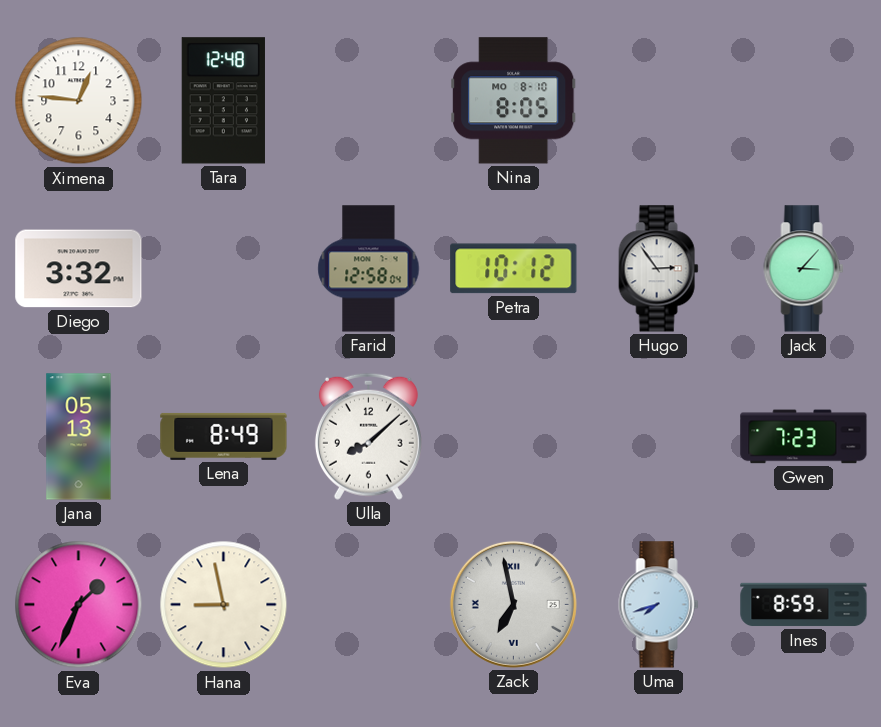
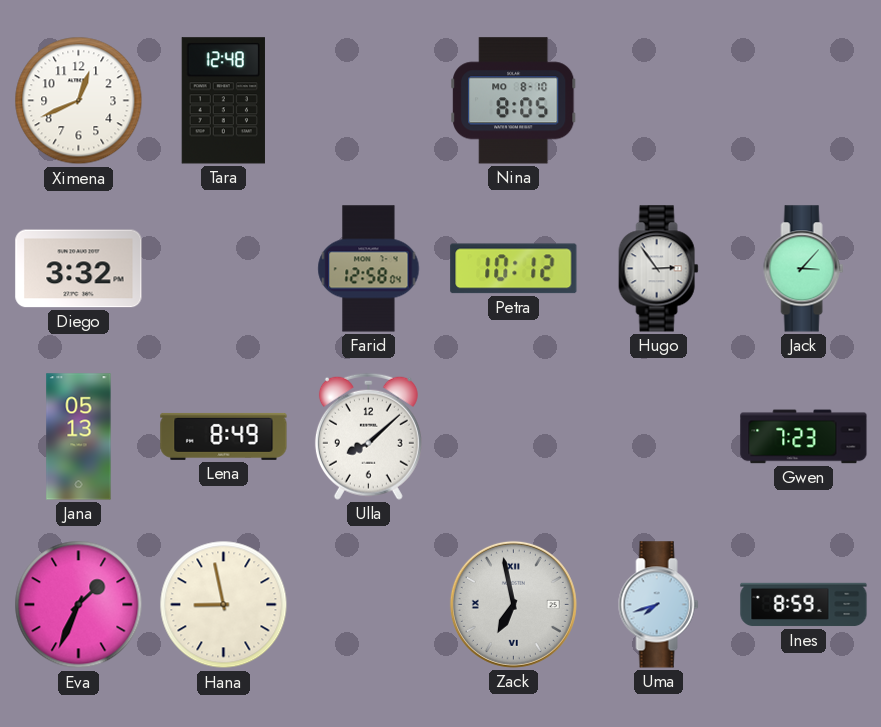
Ximena: 12:46 -> 12:41
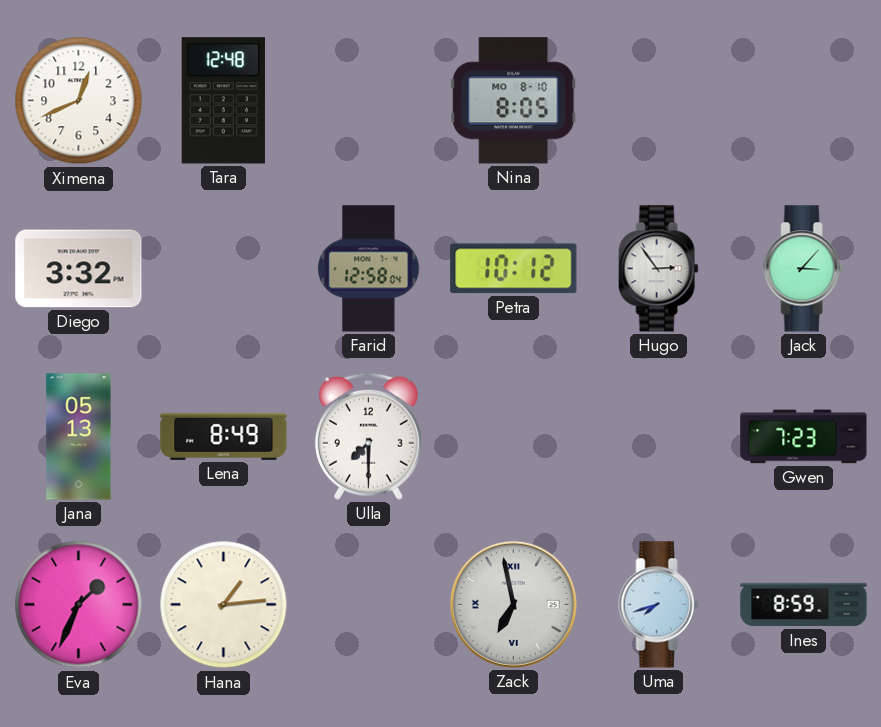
Ulla: 8:08 -> 7:30
Hana: 8:58 -> 1:14
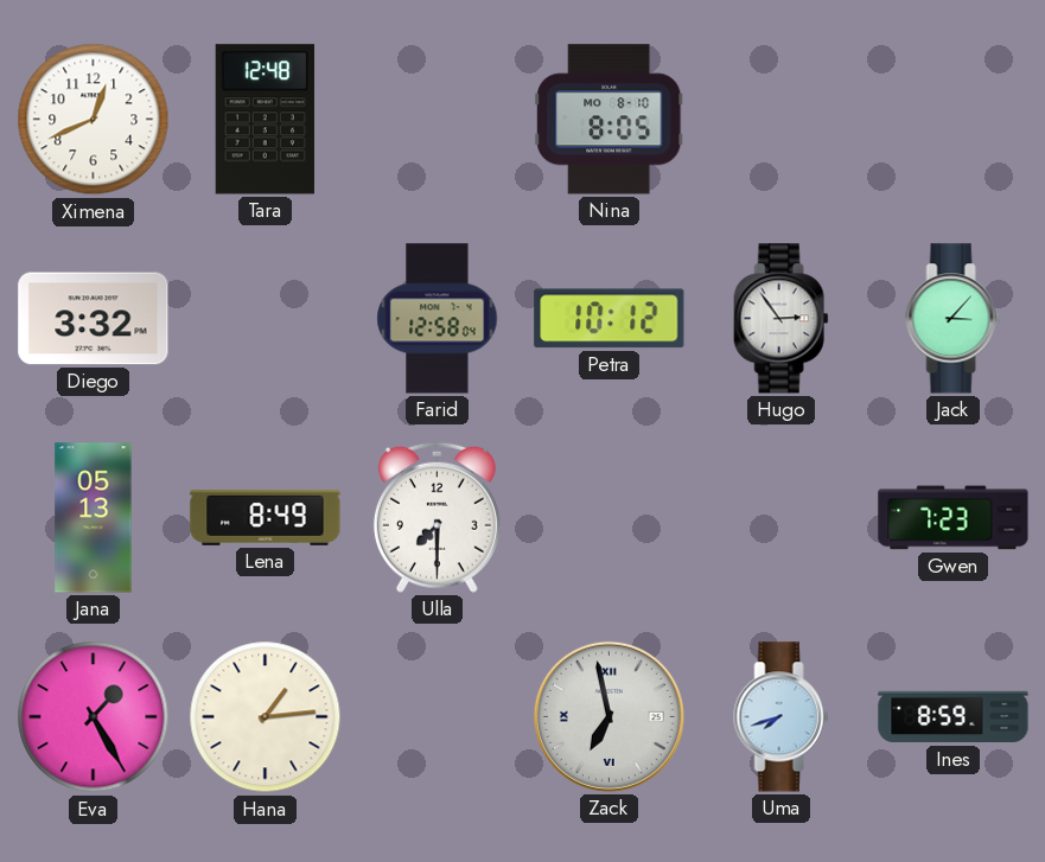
Eva: 1:34 -> 1:25
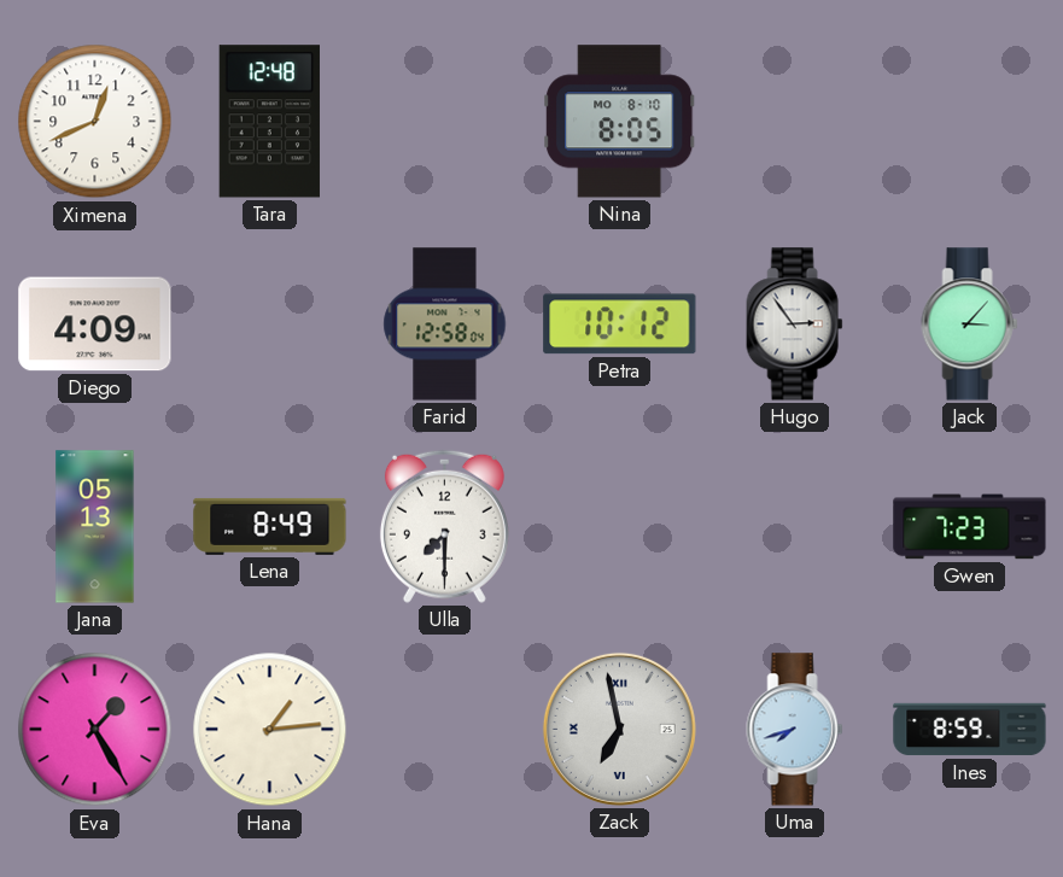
Diego: 3:32 -> 4:09
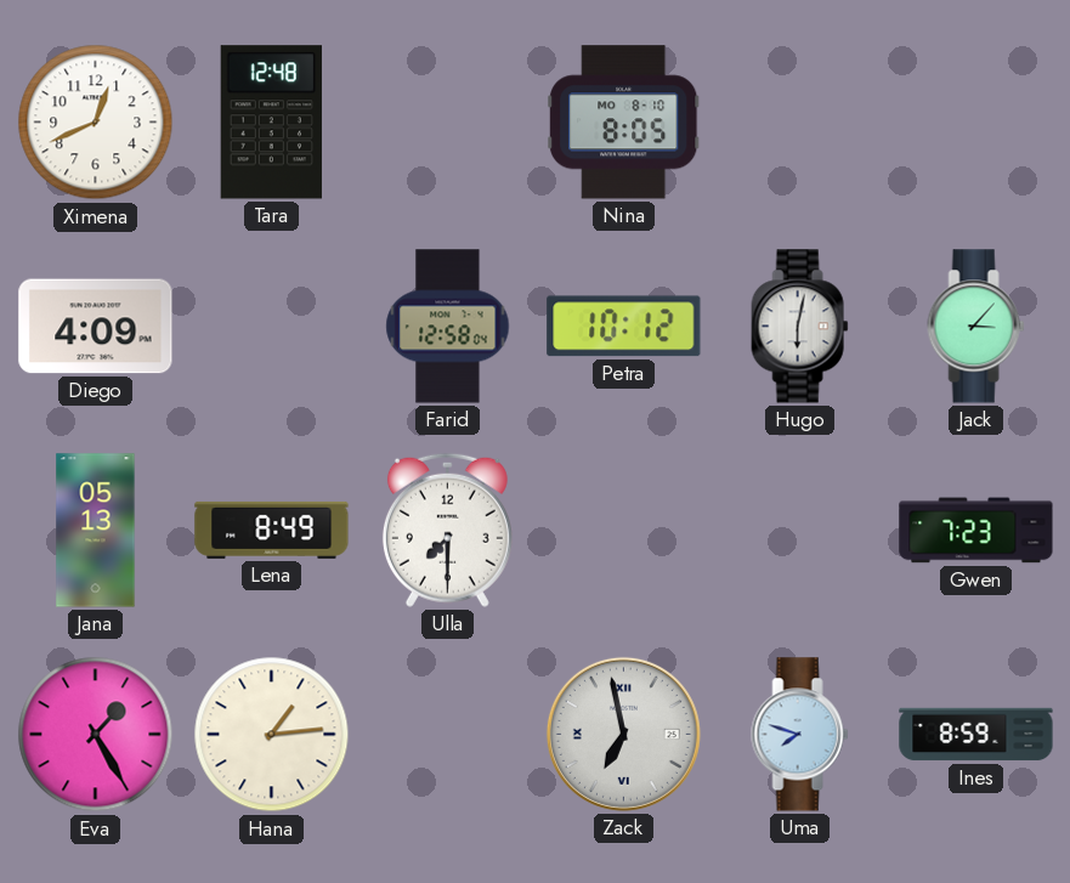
Hugo: 2:54 -> 6:02
Uma: 7:42 -> 7:48
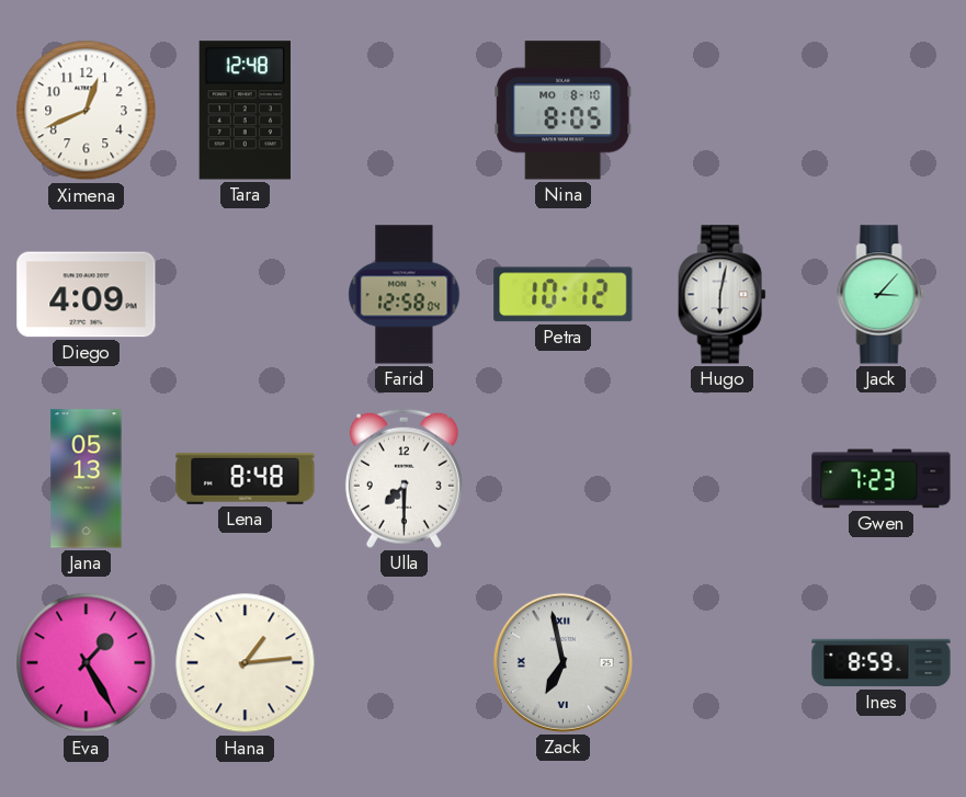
Lena: 8:49 -> 8:48
Uma: 7:48 -> none
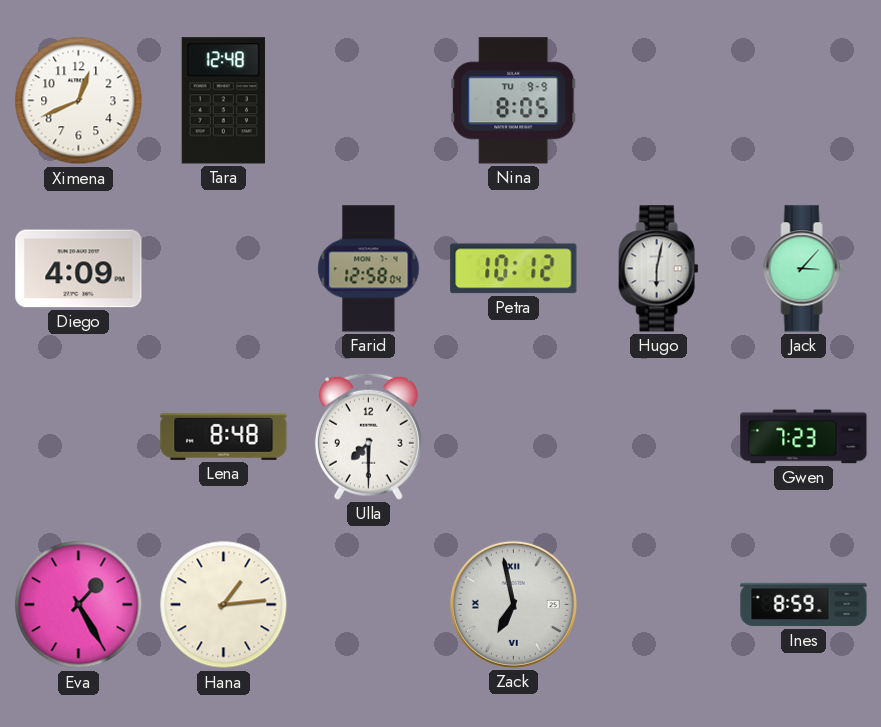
Nina date: MO 8-10 -> TU 9-9
Jana: 05:13 -> none
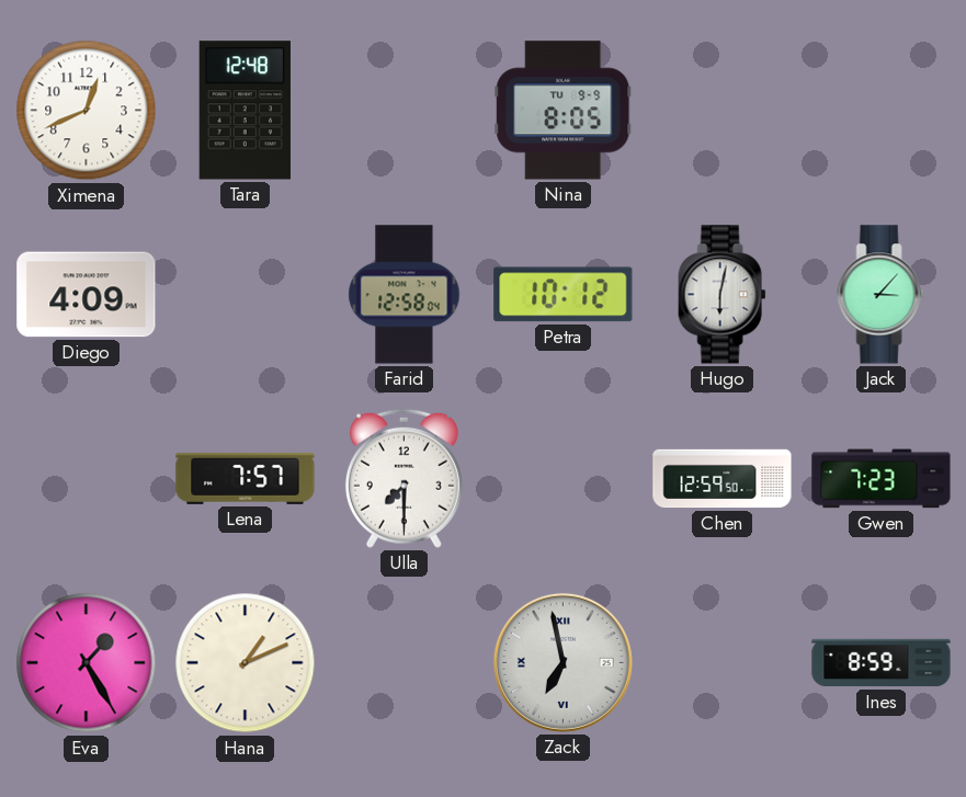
Lena: 8:48 -> 7:57
Chen: none -> 12:59
Hana: 1:14 -> 1:11
